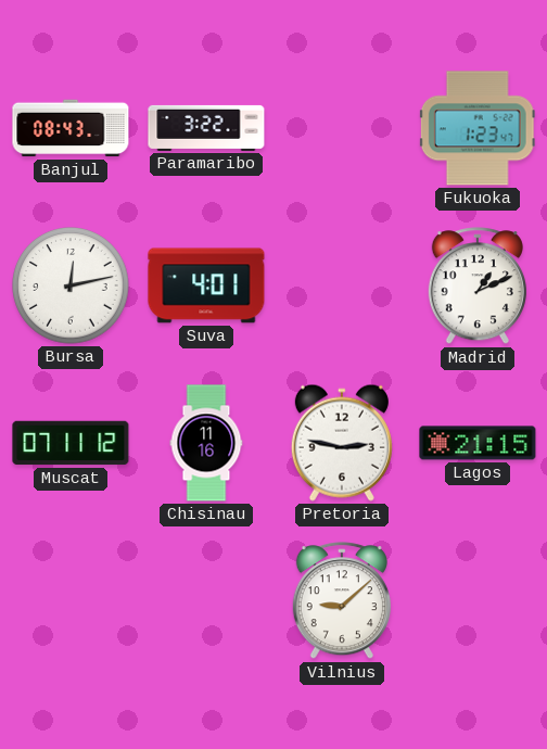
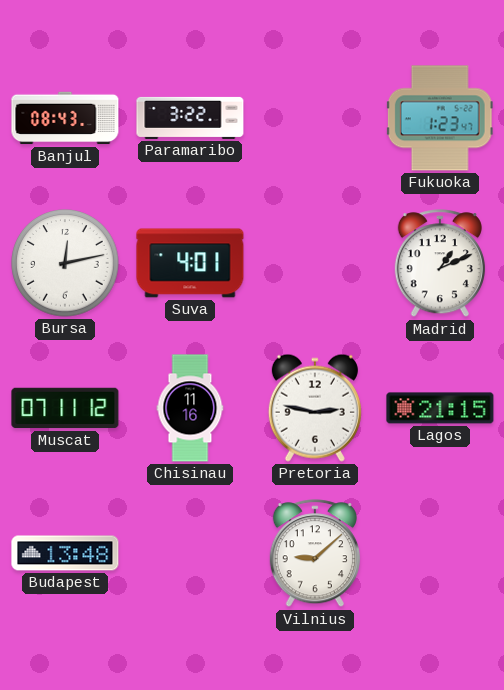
Budapest: none -> 13:48
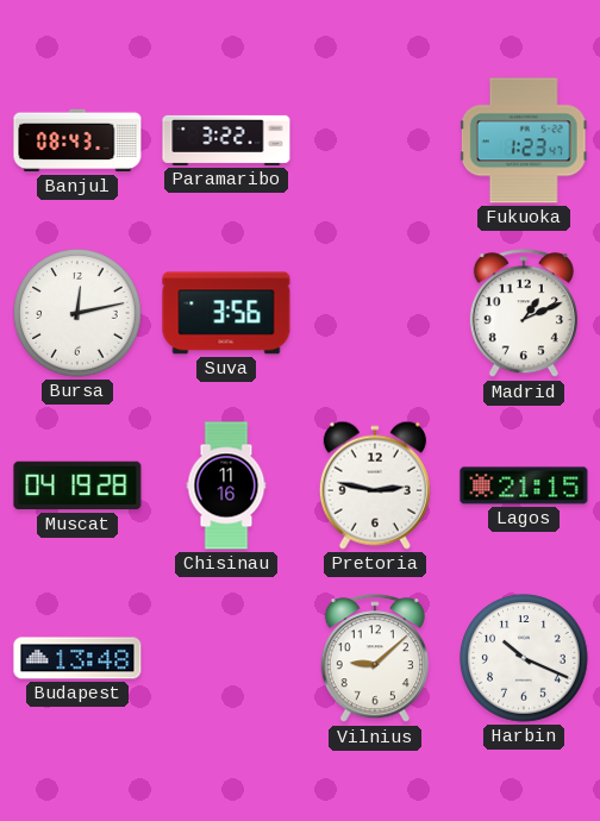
Suva: 4:01 -> 3:56
Muscat: 07:11 -> 04:19
Harbin: none -> 10:19
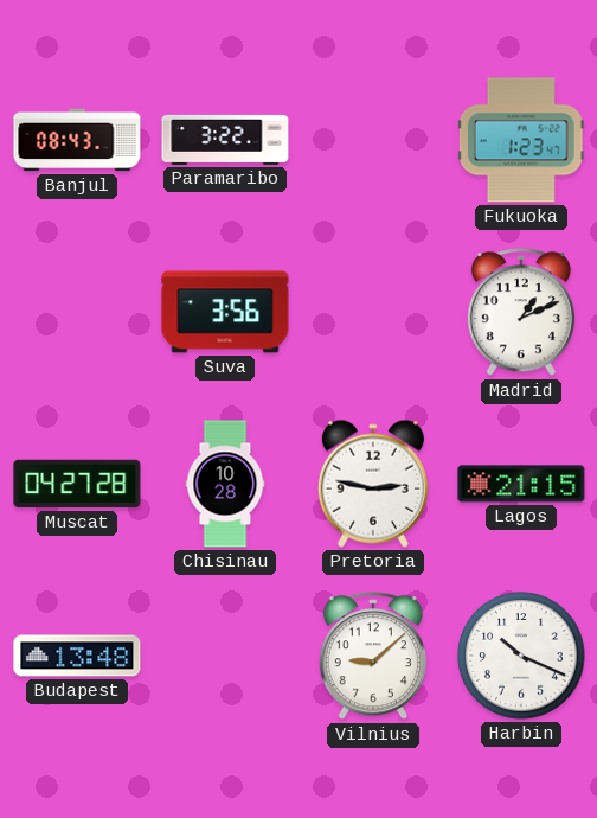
Bursa: 12:13 -> none
Muscat: 04:19 -> 04:27
Chisinau: 11:16 -> 10:28
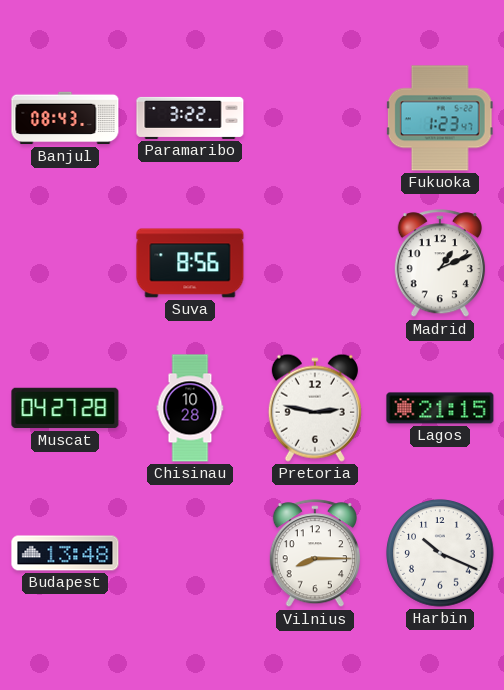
Suva: 3:56 -> 8:56
Vilnius: 9:08 -> 8:15
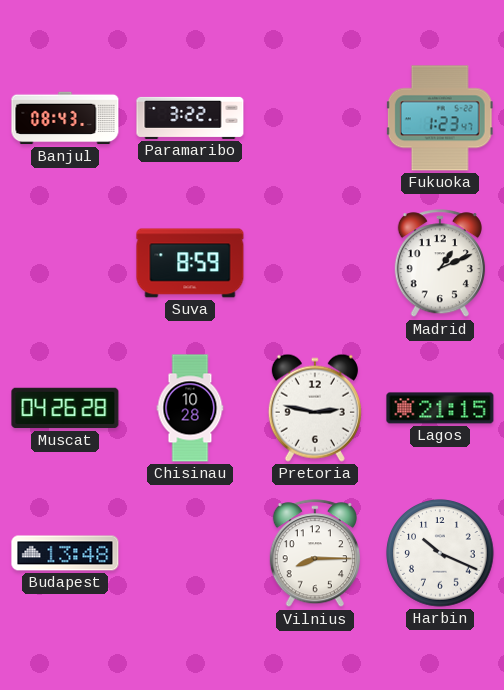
Suva: 8:56 -> 8:59
Muscat: 04:27 -> 04:26
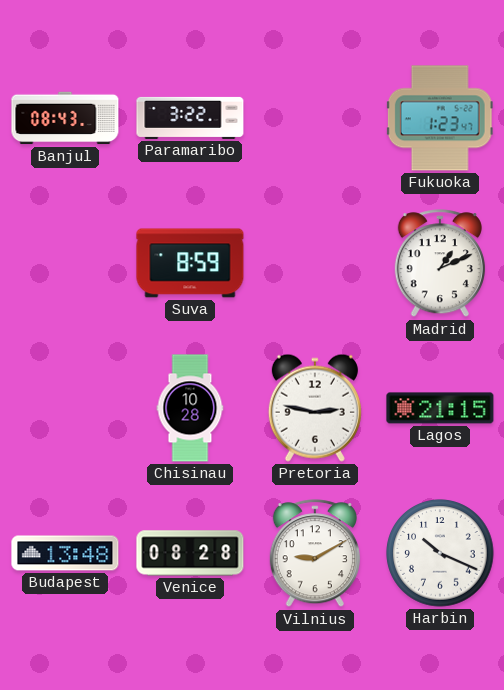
Muscat: 04:26 -> none
Venice: none -> 08:28
Vilnius: 8:15 -> 9:10
